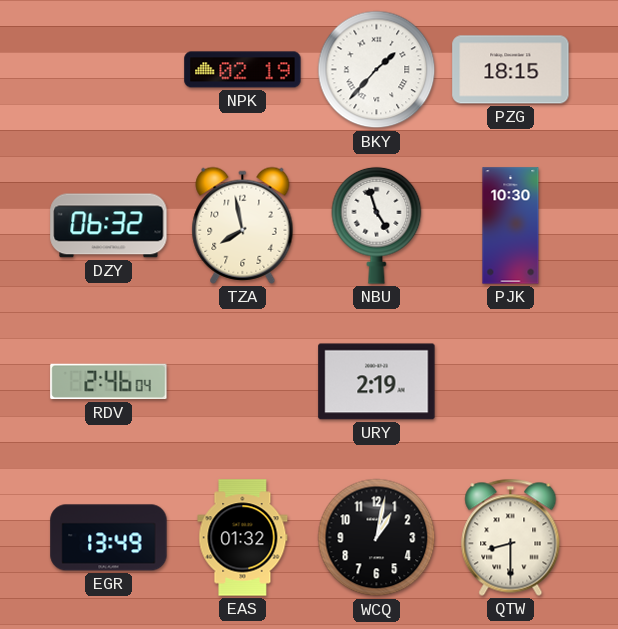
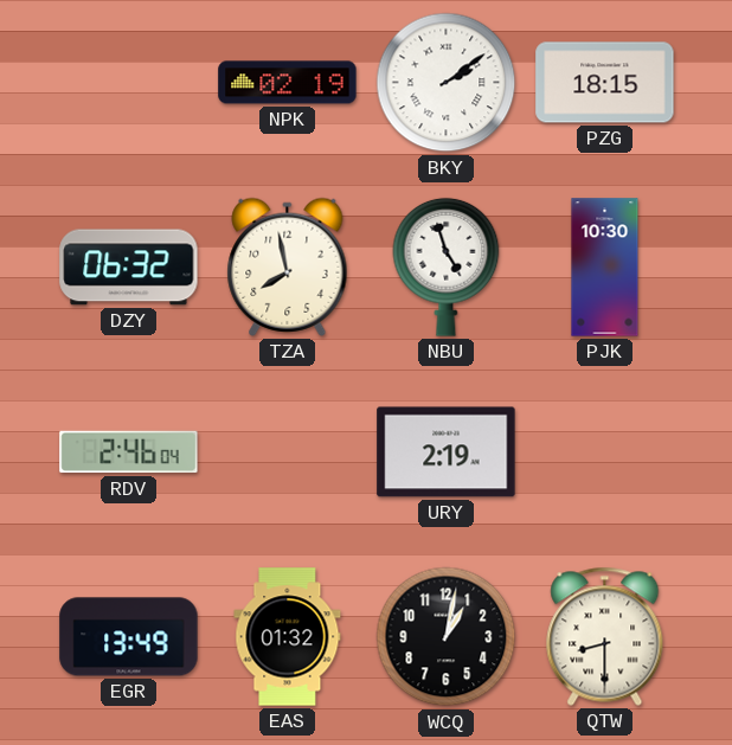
BKY: 1:37 -> 2:09
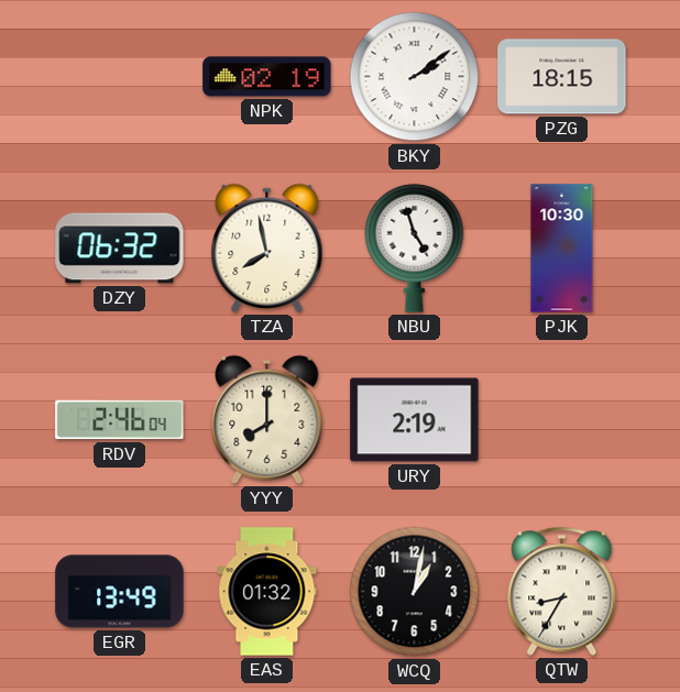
YYY: none -> 8:00
QTW: 8:30 -> 8:35
